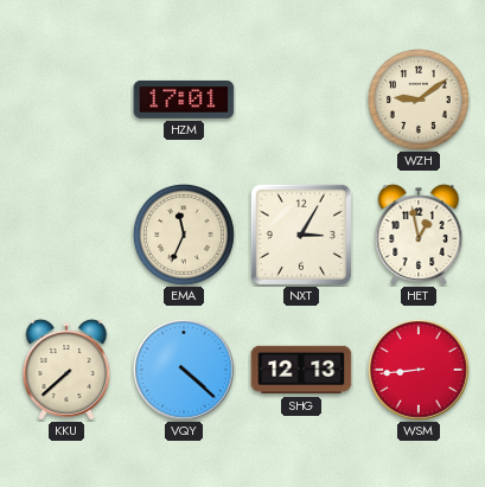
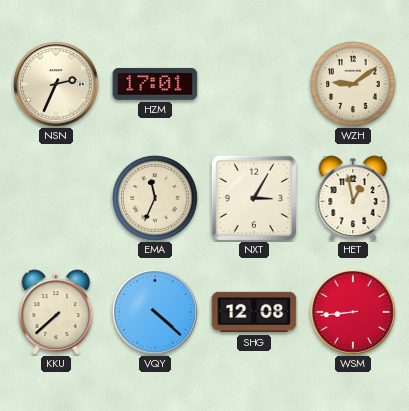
NSN: none -> 2:34
SHG: 12:13 -> 12:08
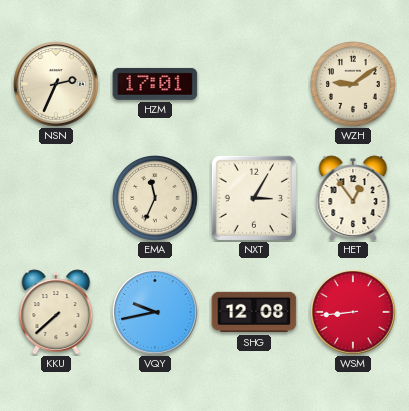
HET: 12:58 -> 12:54
VQY: 4:22 -> 9:43
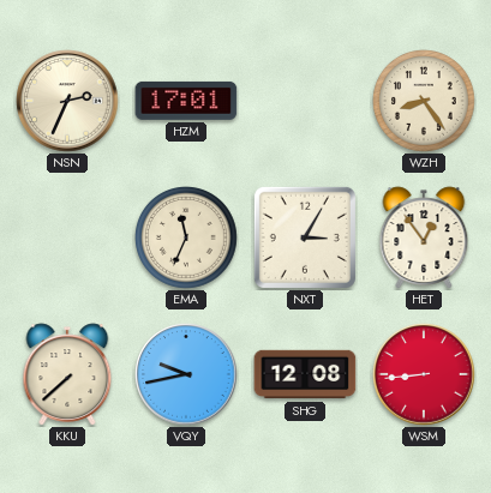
WZH: 9:09 -> 8:24
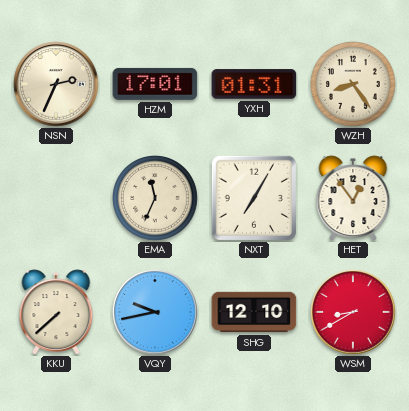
YXH: none -> 01:31
NXT: 3:05 -> 7:05
SHG: 12:08 -> 12:10
WSM: 8:44 -> 8:40
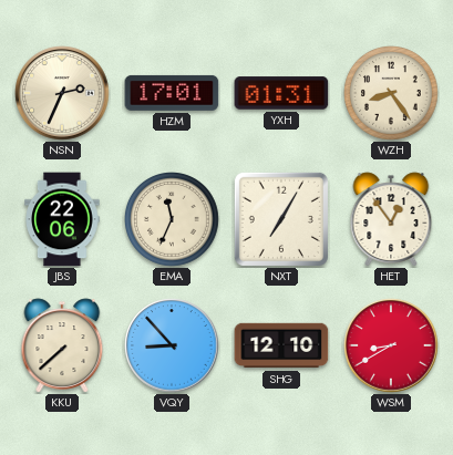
JBS: none -> 22:06
VQY: 9:43 -> 8:53
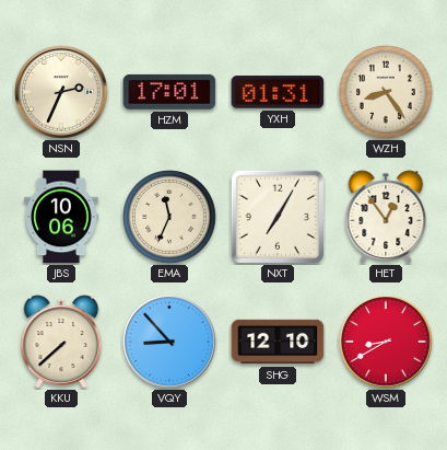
JBS: 22:06 -> 10:06
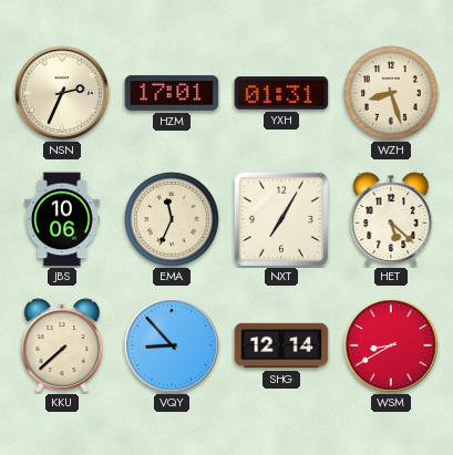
WZH: 8:24 -> 8:27
HET: 12:54 -> 5:22
SHG: 12:10 -> 12:14
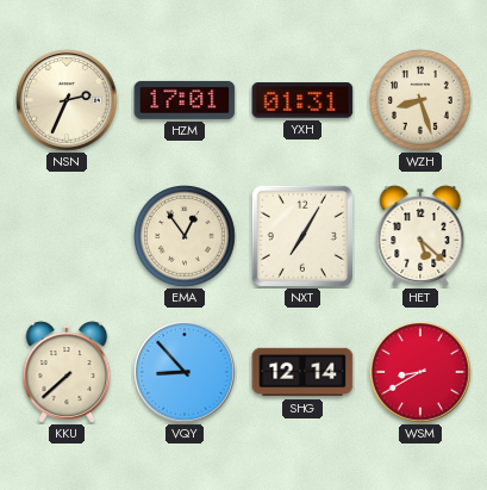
JBS: 10:06 -> none
EMA: 11:34 -> 12:54
